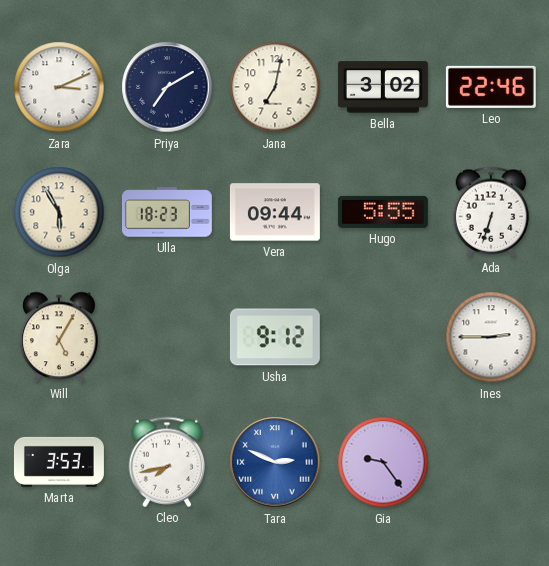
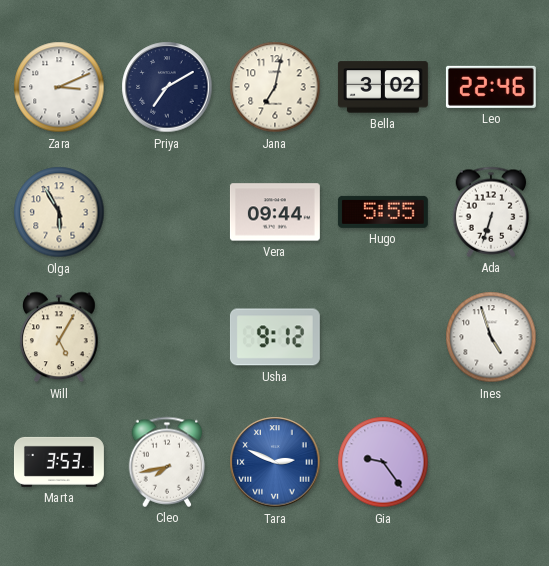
Ulla: 18:23 -> none
Ines: 2:45 -> 4:57
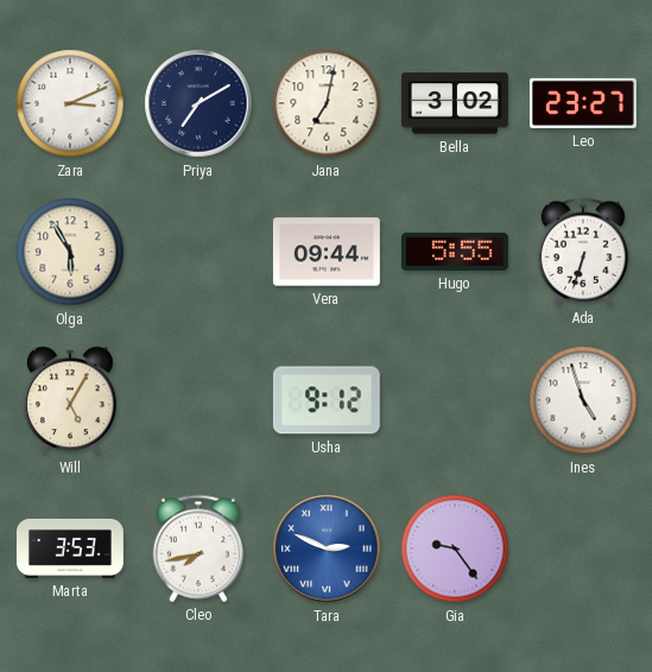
Leo: 22:46 -> 23:27
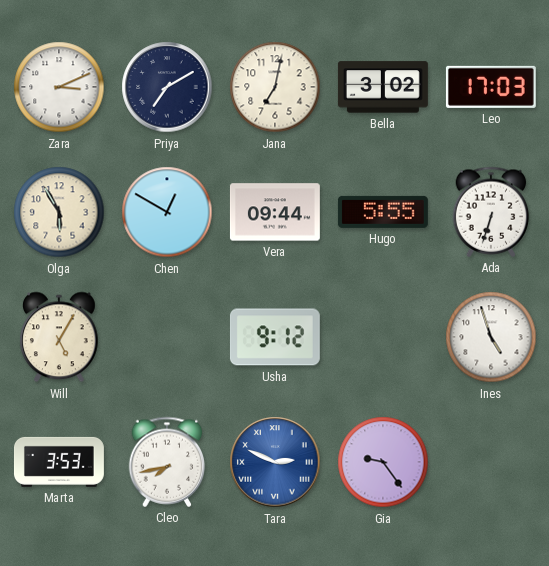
Leo: 23:27 -> 17:03
Chen: none -> 12:50
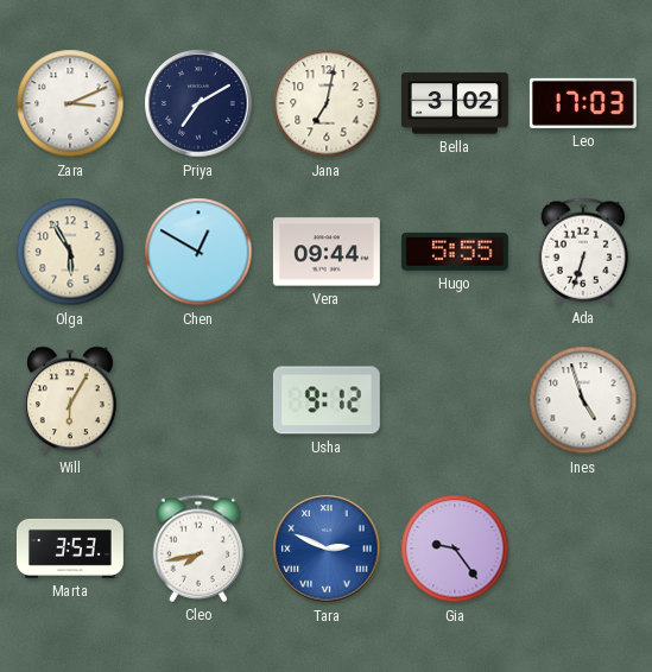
Will: 5:05 -> 6:05
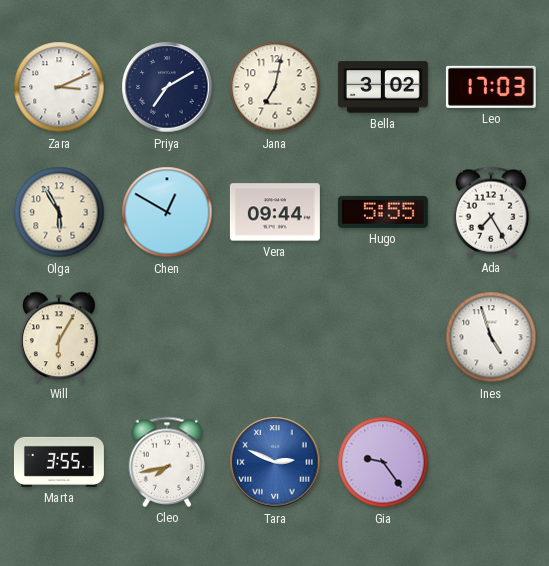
Ada: 6:33 -> 7:25
Usha: 9:12 -> none
Marta: 3:53 -> 3:55
